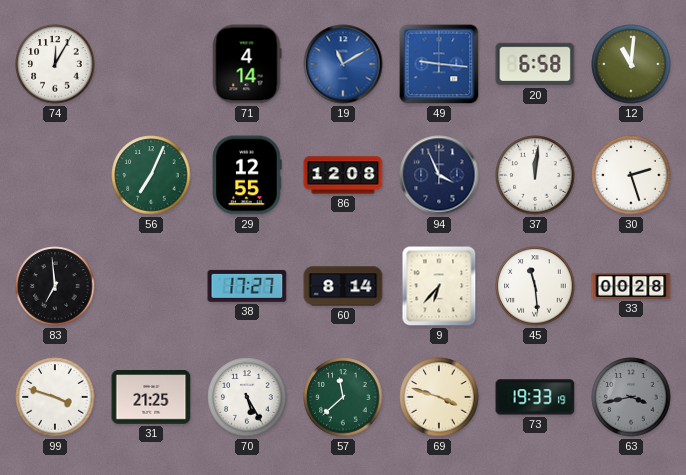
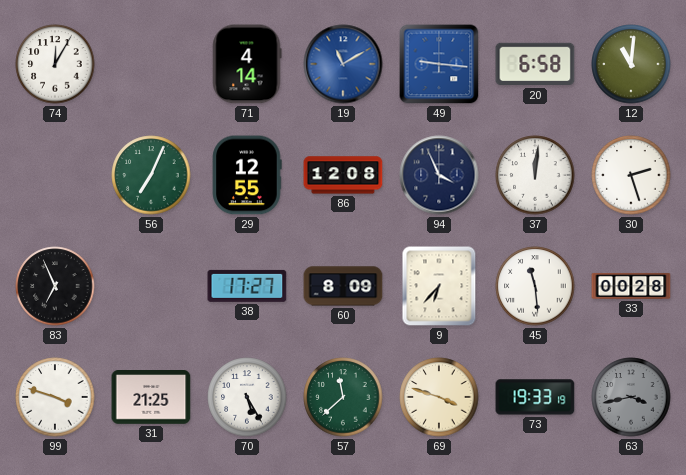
83: 6:59 -> 6:56
60: 8:14 -> 8:09
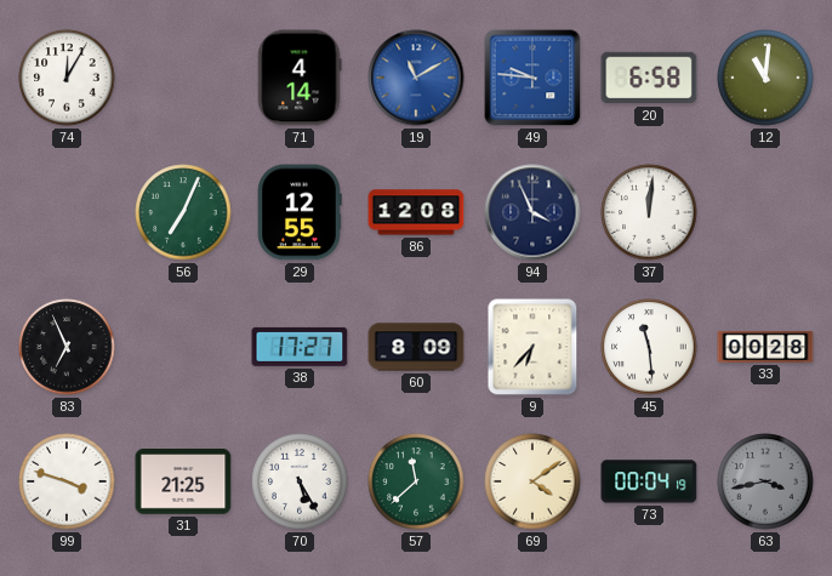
49: 9:16 -> 9:46
30: 2:27 -> none
69: 3:48 -> 4:09
73: 19:33 -> 00:04
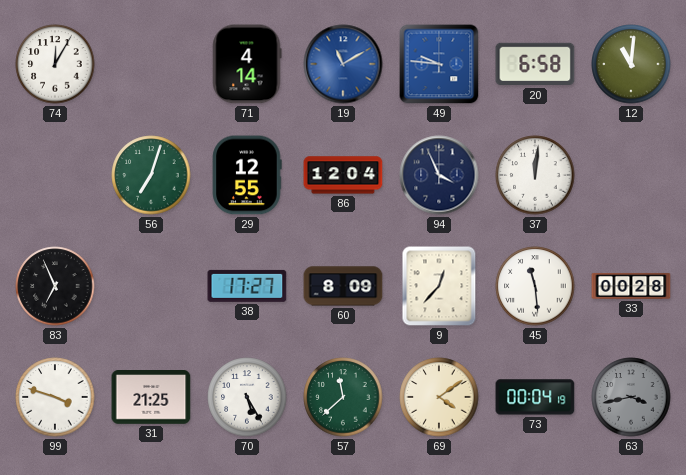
56: 7:04 -> 7:03
86: 12:08 -> 12:04
9: 6:37 -> 12:37
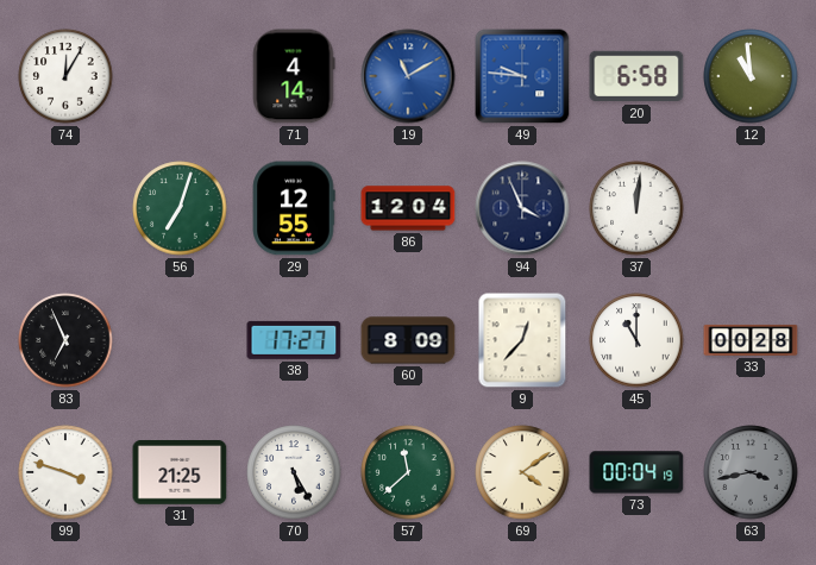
12: 11:01 -> 10:59
45: 11:29 -> 11:00
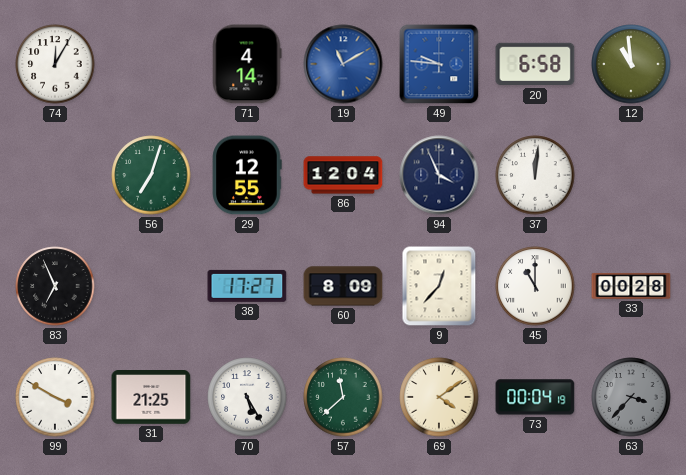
99: 3:48 -> 3:50
63: 3:43 -> 3:37
